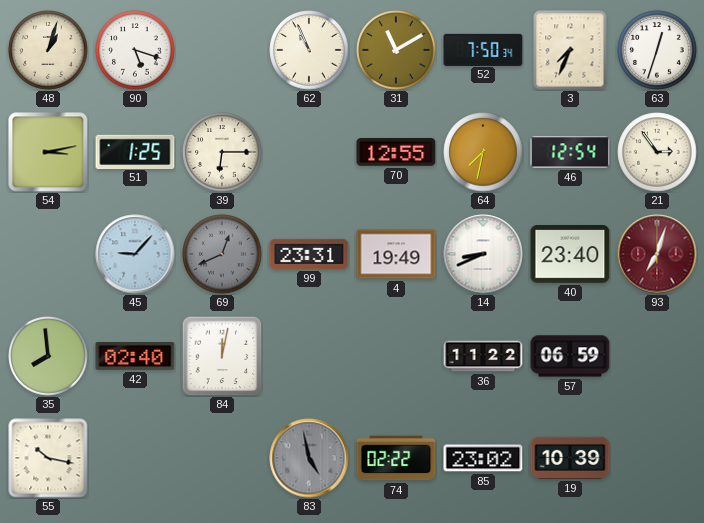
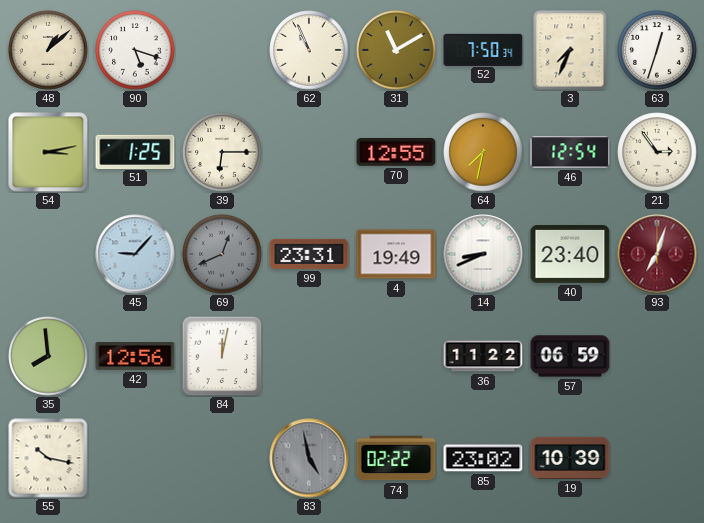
48: 1:03 -> 1:08
42: 02:40 -> 12:56
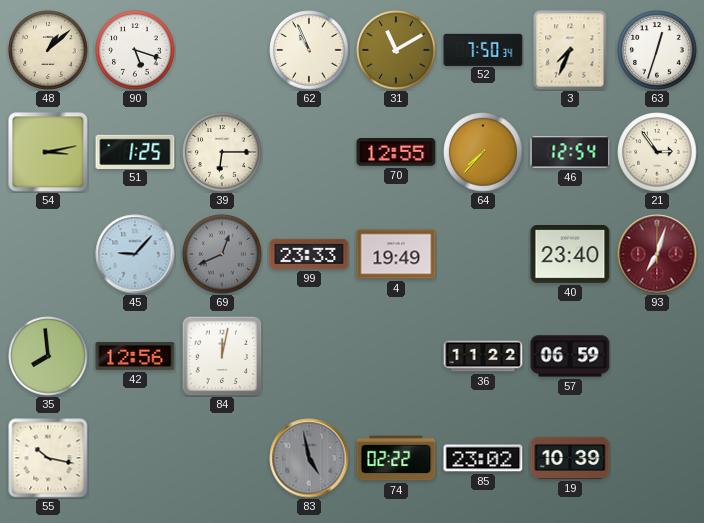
64: 7:32 -> 7:37
99: 23:31 -> 23:33
14: 8:41 -> none
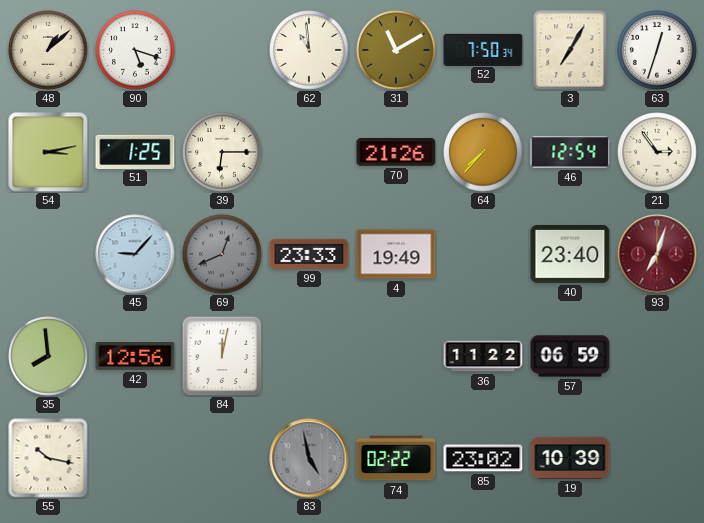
62: 10:56 -> 10:59
3: 7:34 -> 7:05
70: 12:55 -> 21:26
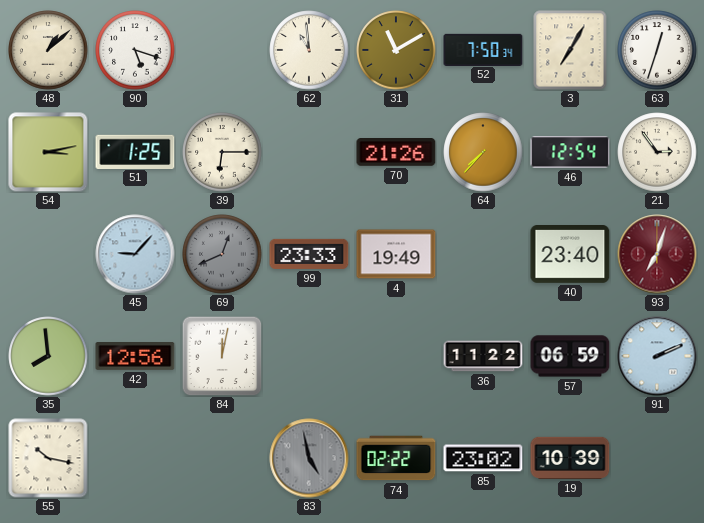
91: none -> 2:11
